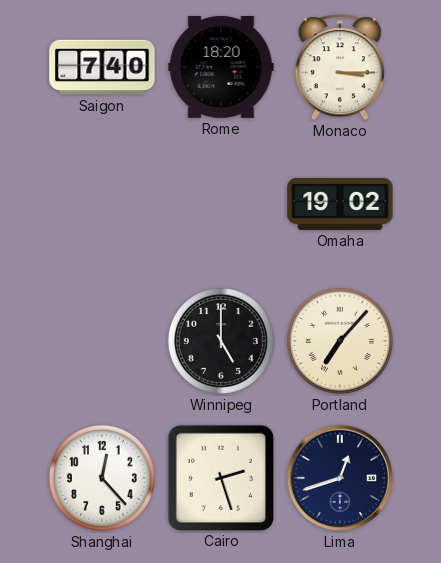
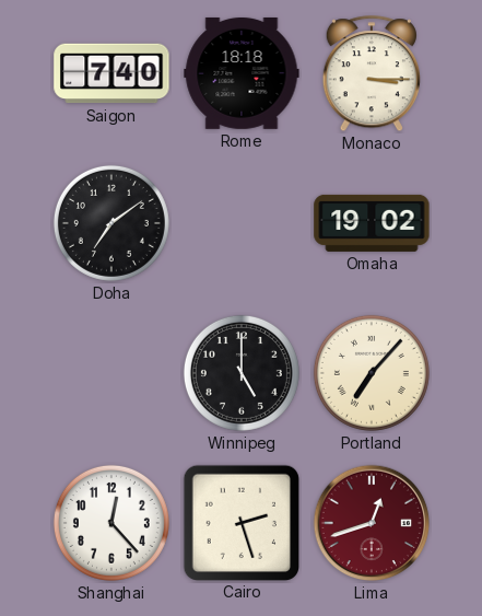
Rome: 18:20 -> 18:18
Doha: none -> 7:09
Lima dial: navy -> burgundy
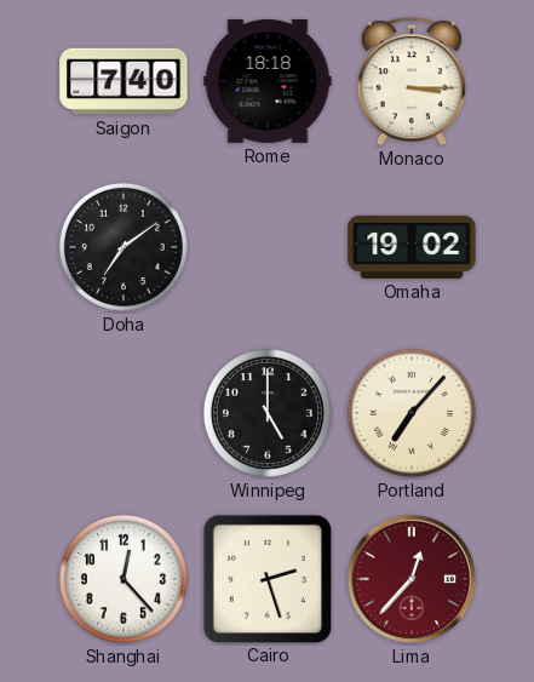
Lima: 12:42 -> 12:37
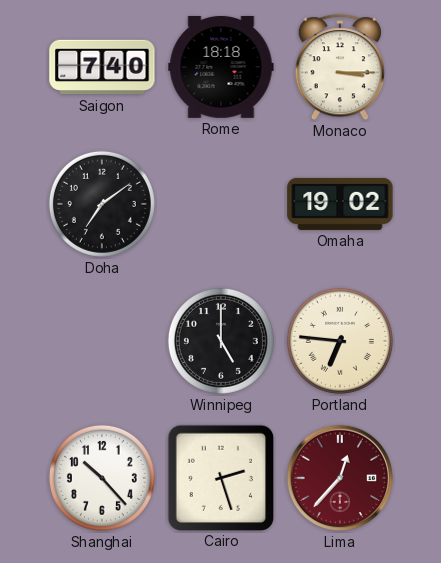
Portland: 7:07 -> 6:46
Shanghai: 12:23 -> 10:23
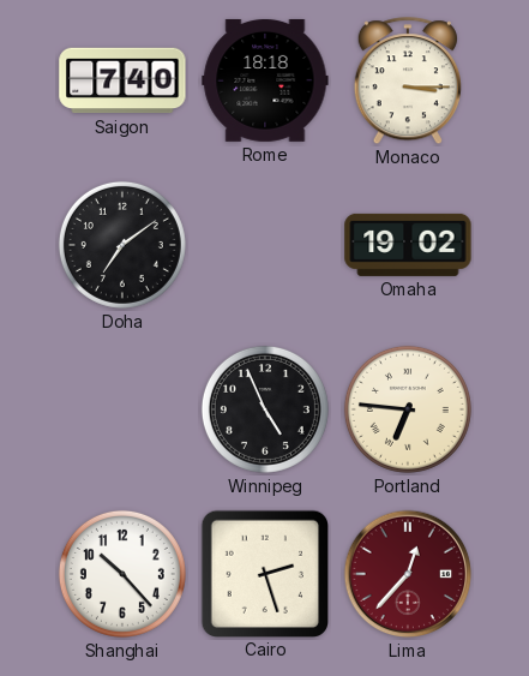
Winnipeg: 5:00 -> 4:56
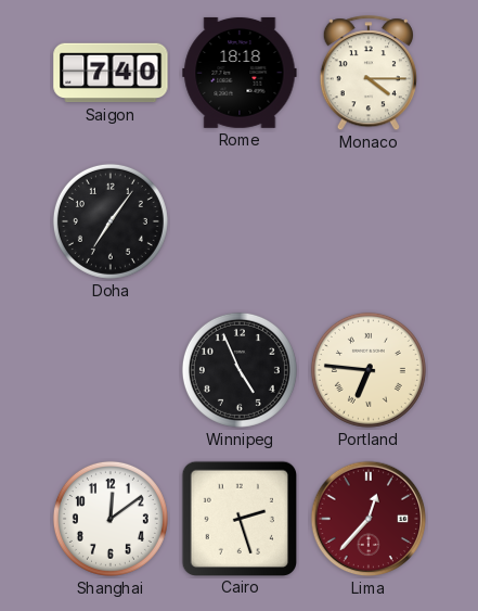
Monaco: 3:15 -> 4:15
Doha: 7:09 -> 7:06
Omaha: 19:02 -> none
Shanghai: 10:23 -> 12:09
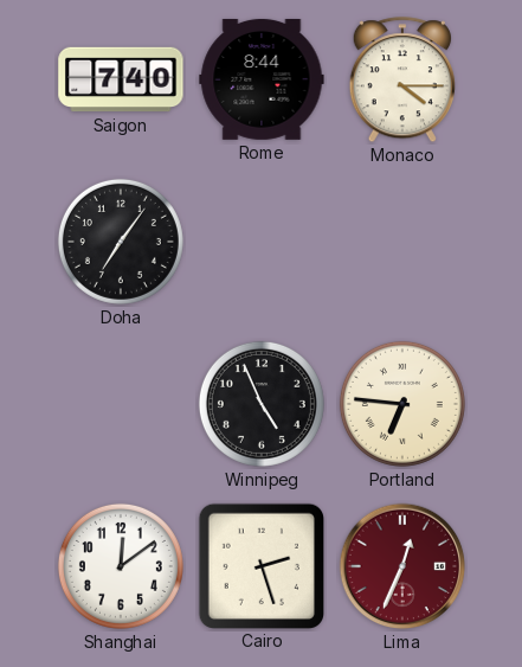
Rome: 18:18 -> 8:44
Lima: 12:37 -> 12:34
